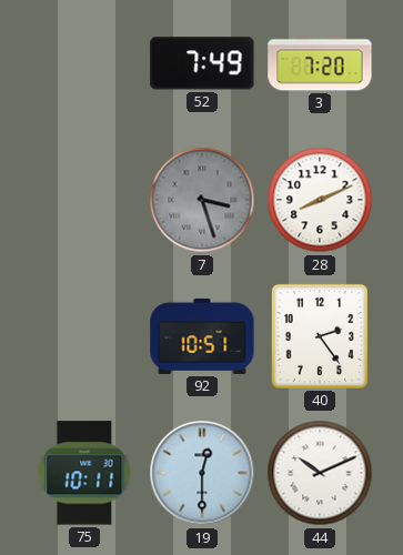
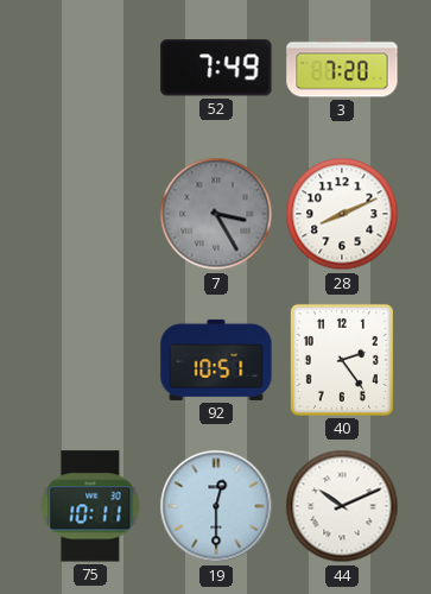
7: 3:27 -> 3:25
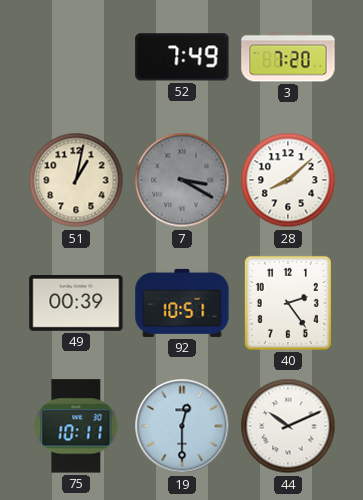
51: none -> 1:02
7: 3:25 -> 3:20
28: 8:11 -> 8:08
49: none -> 00:39
